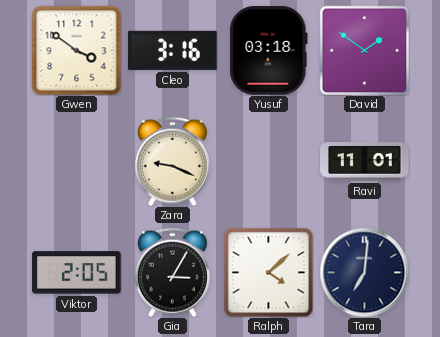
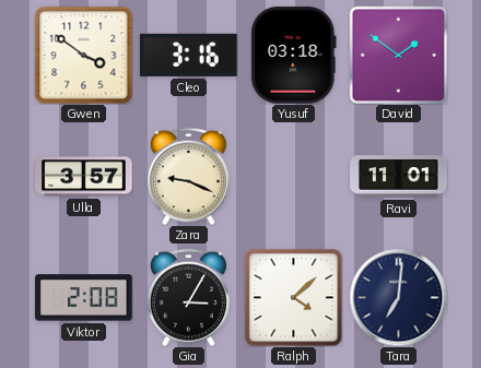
Ulla: none -> 3:57
Viktor: 2:05 -> 2:08
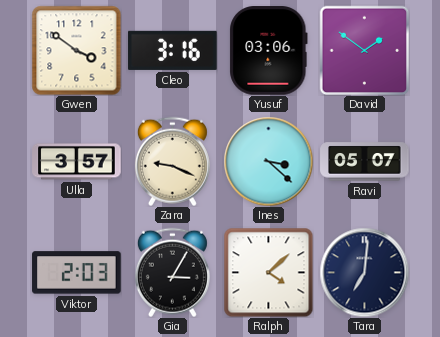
Yusuf: 03:18 -> 03:06
Ines: none -> 3:22
Ravi: 11:01 -> 05:07
Viktor: 2:08 -> 2:03
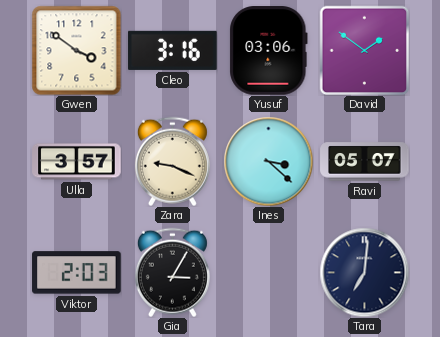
Ralph: 4:08 -> none
